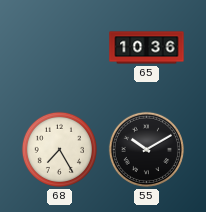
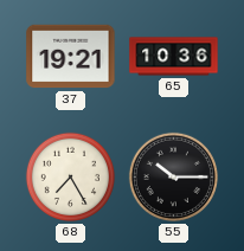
37: none -> 19:21
55: 10:10 -> 10:15
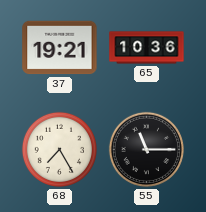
55: 10:15 -> 11:15
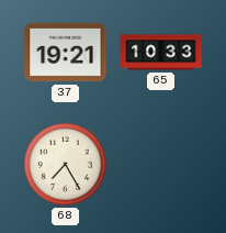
65: 10:36 -> 10:33
55: 11:15 -> none
